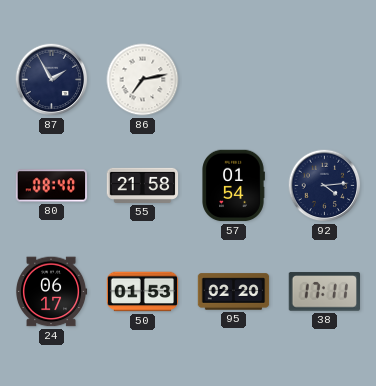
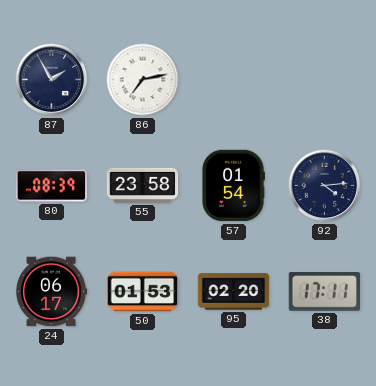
80: 08:40 -> 08:39
55: 21:58 -> 23:58
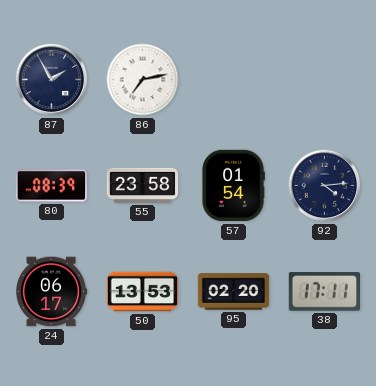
50: 01:53 -> 13:53
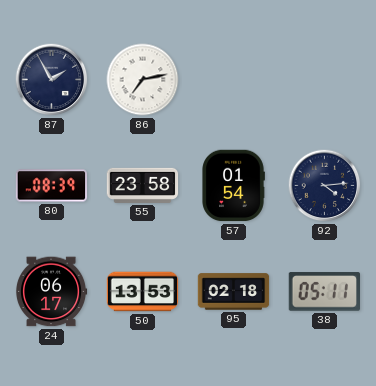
95: 02:20 -> 02:18
38: 17:11 -> 05:11
